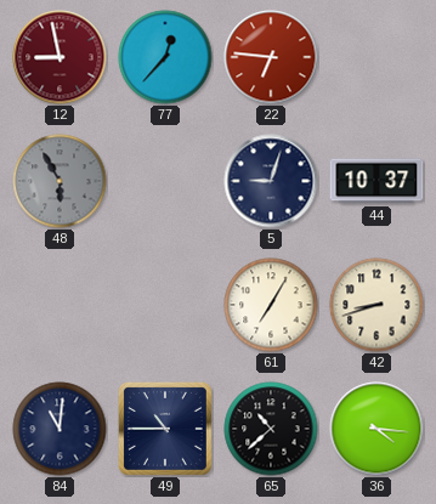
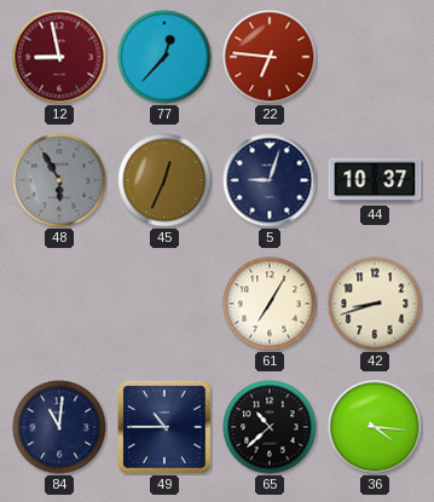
45: none -> 12:34
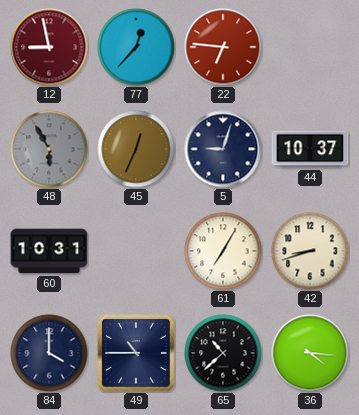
60: none -> 10:31
84: 11:01 -> 4:00
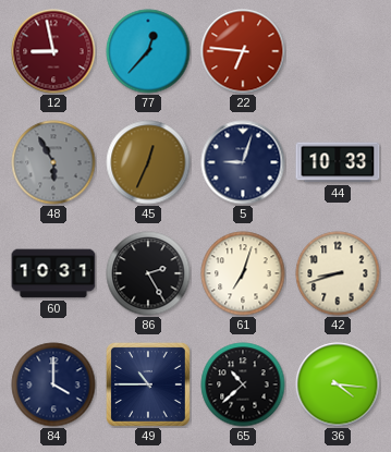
44: 10:37 -> 10:33
86: none -> 2:25
61: 7:05 -> 7:03
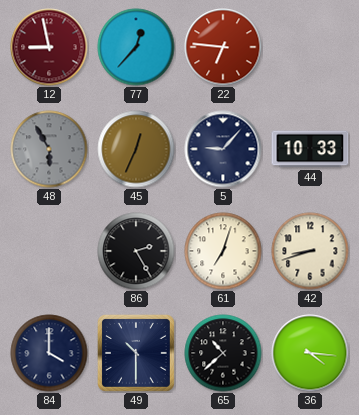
5: 9:03 -> 9:07
60: 10:31 -> none
49: 10:45 -> 10:30
